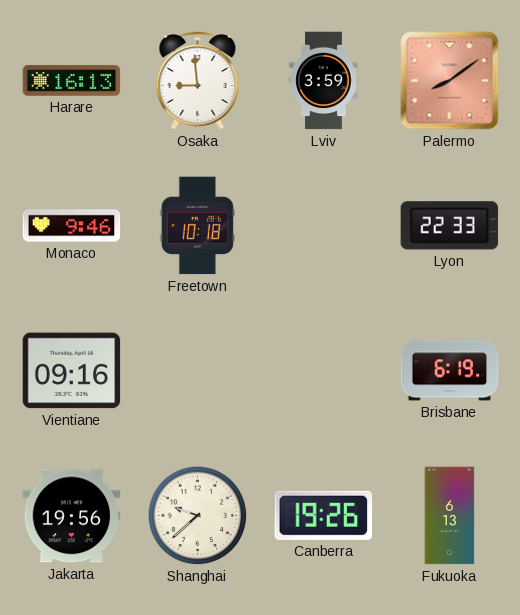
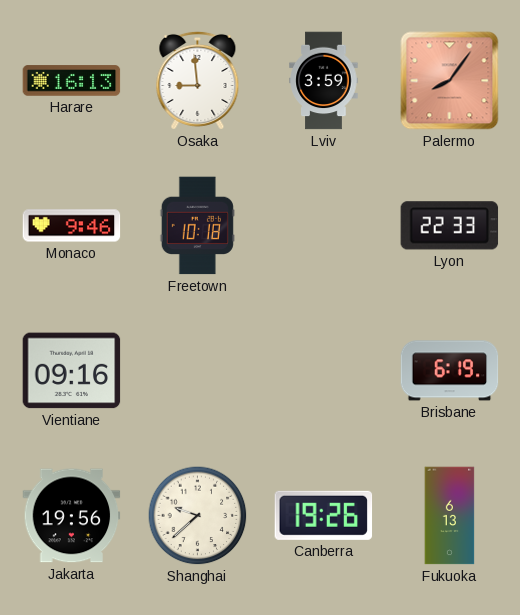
Palermo: 8:09 -> 8:06
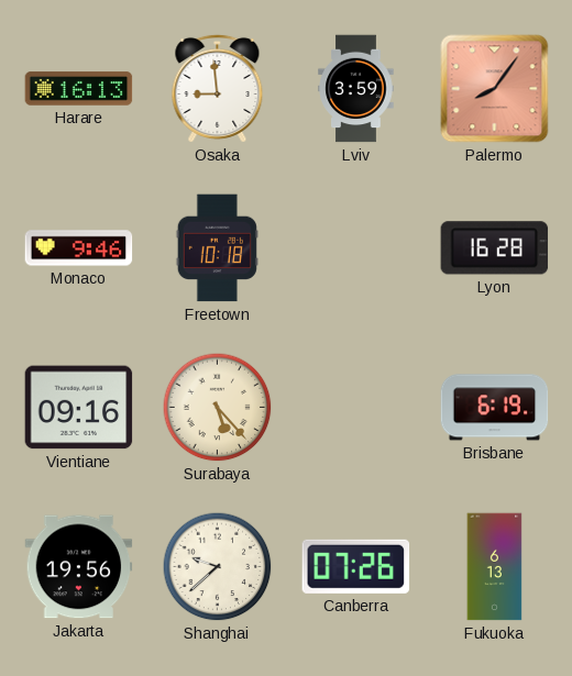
Lyon: 22:33 -> 16:28
Surabaya: none -> 5:23
Canberra: 19:26 -> 07:26
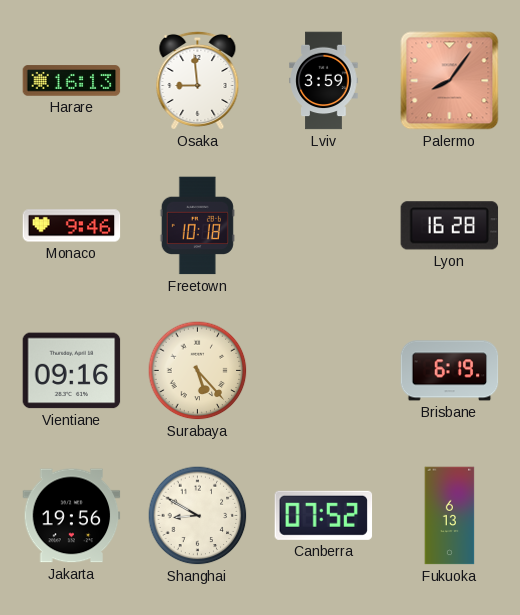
Shanghai: 9:38 -> 8:50
Canberra: 07:26 -> 07:52
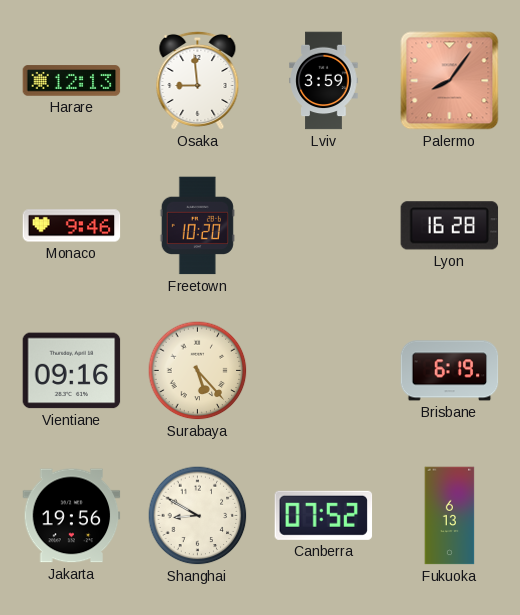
Harare: 16:13 -> 12:13
Freetown: 10:18 -> 10:20
